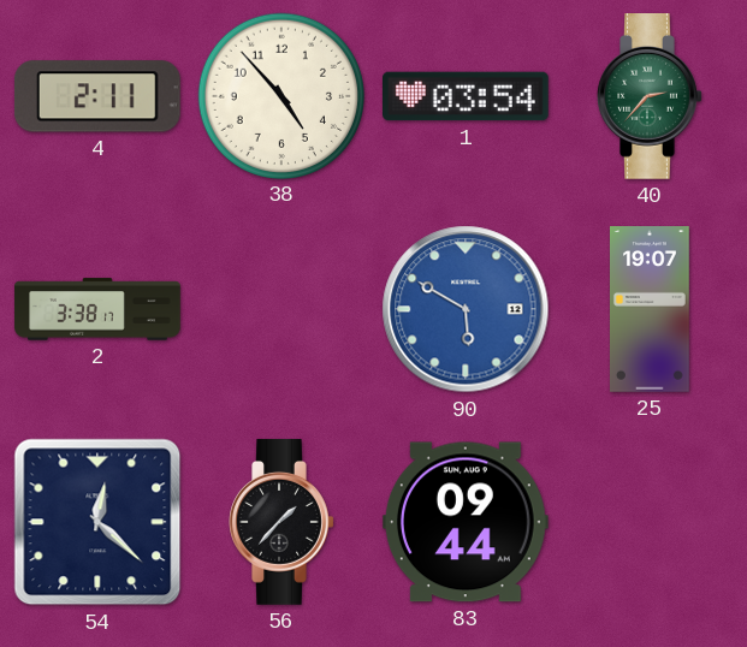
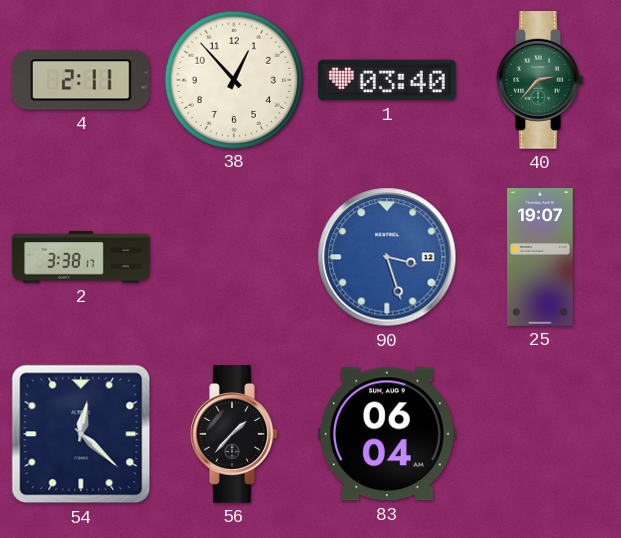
38: 4:53 -> 12:53
1: 03:54 -> 03:40
90: 5:50 -> 3:27
83: 09:44 -> 06:04
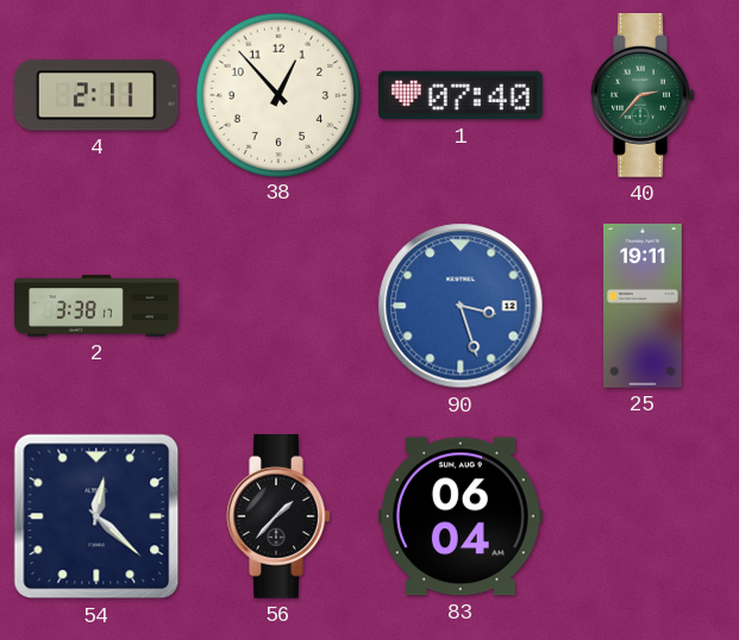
1: 03:40 -> 07:40
25: 19:07 -> 19:11
